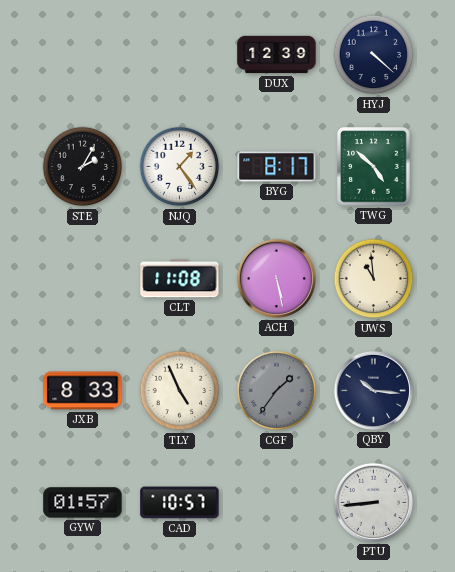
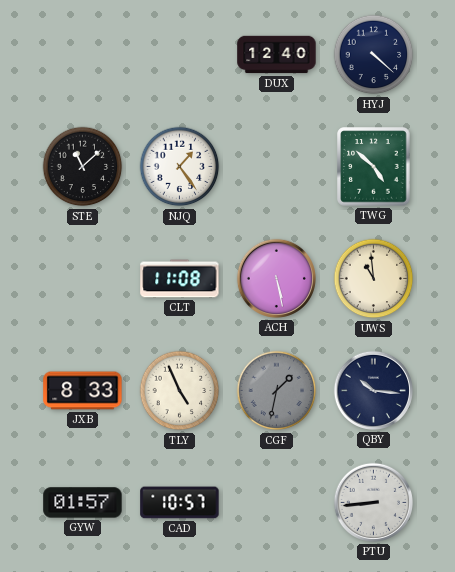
DUX: 12:39 -> 12:40
STE: 2:05 -> 11:08
BYG: 8:17 -> none
CGF: 1:36 -> 1:32
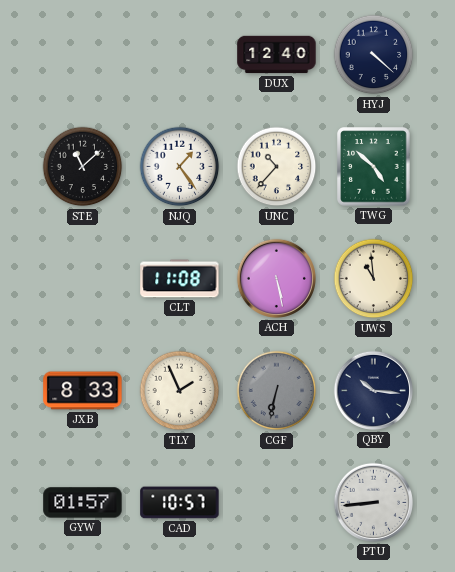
UNC: none -> 10:37
TLY: 4:56 -> 1:56
CGF: 1:32 -> 6:32
